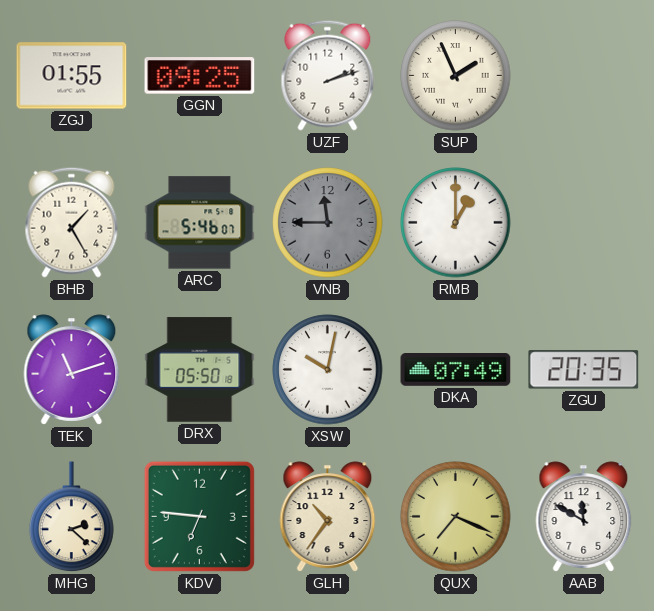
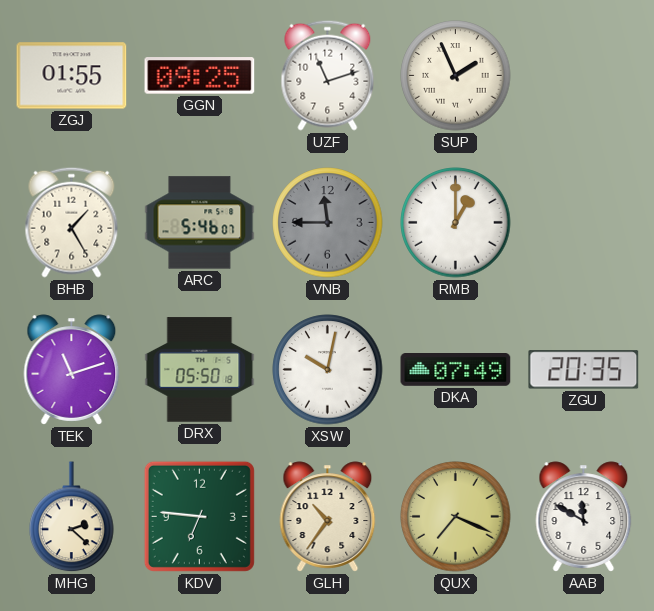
UZF: 2:12 -> 11:12
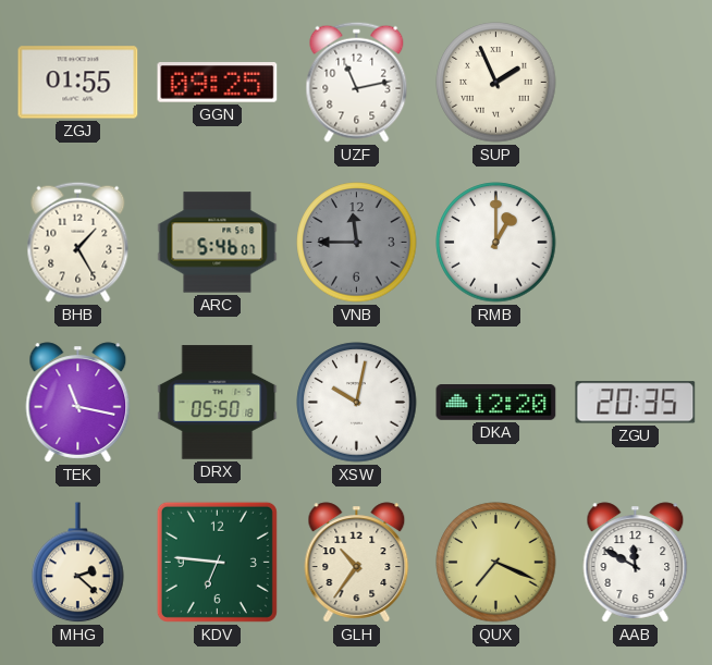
UZF: 11:12 -> 11:13
TEK: 11:12 -> 11:17
DKA: 07:49 -> 12:20
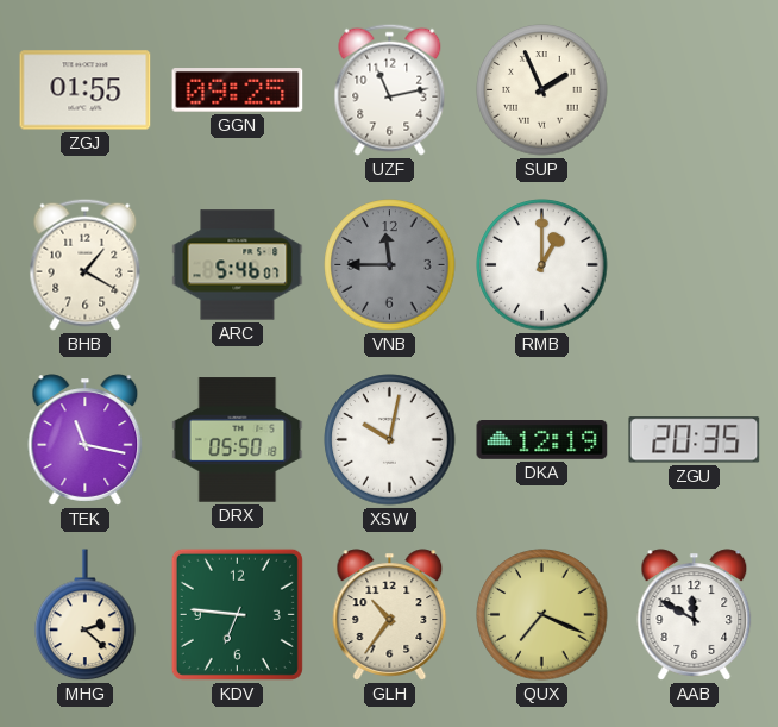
BHB: 1:25 -> 1:20
DKA: 12:20 -> 12:19
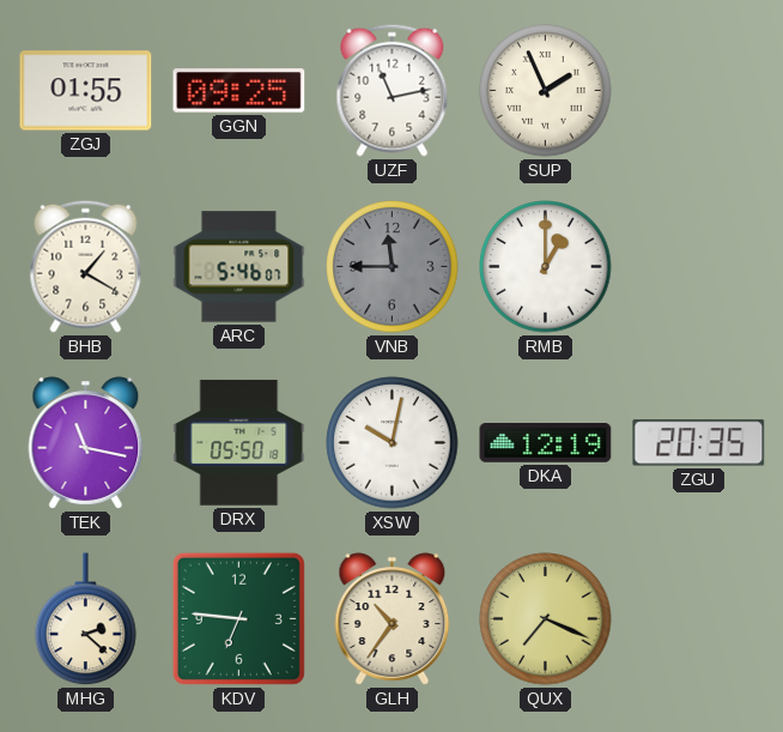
AAB: 11:50 -> none
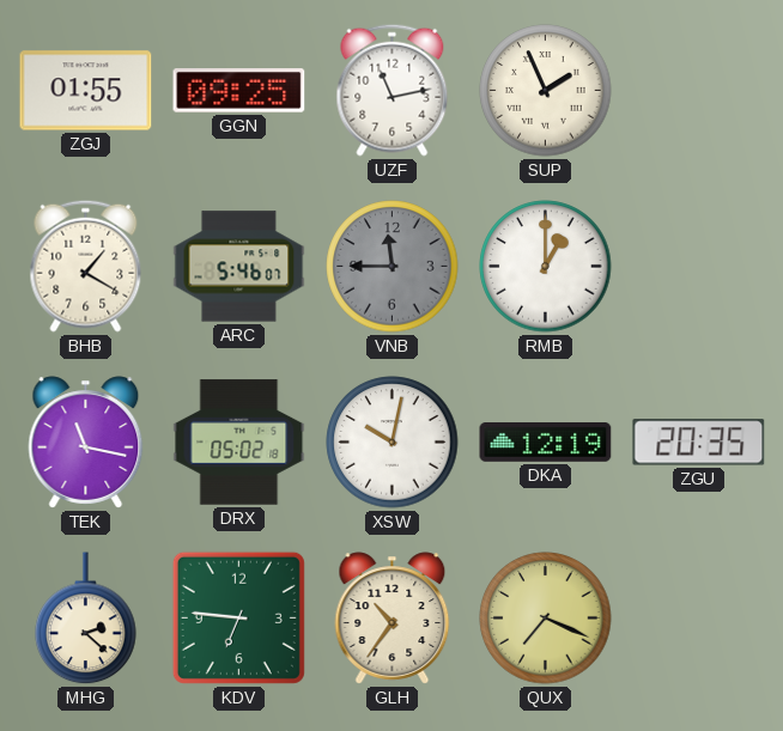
DRX: 05:50 -> 05:02
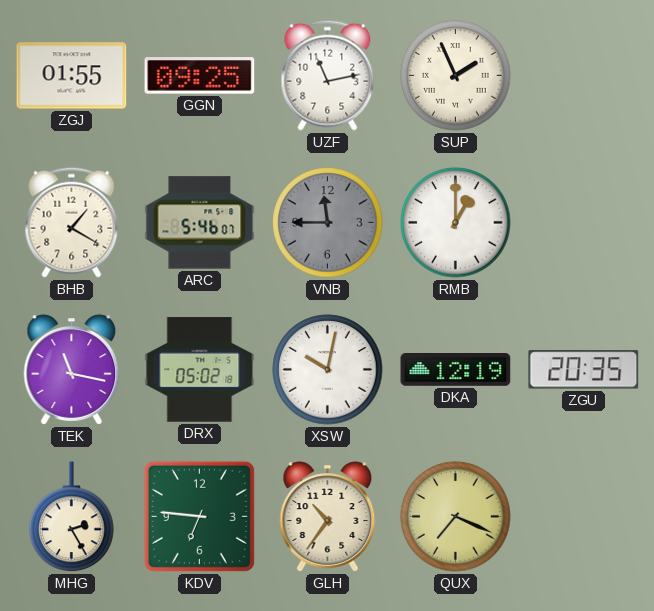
MHG: 2:22 -> 2:25
